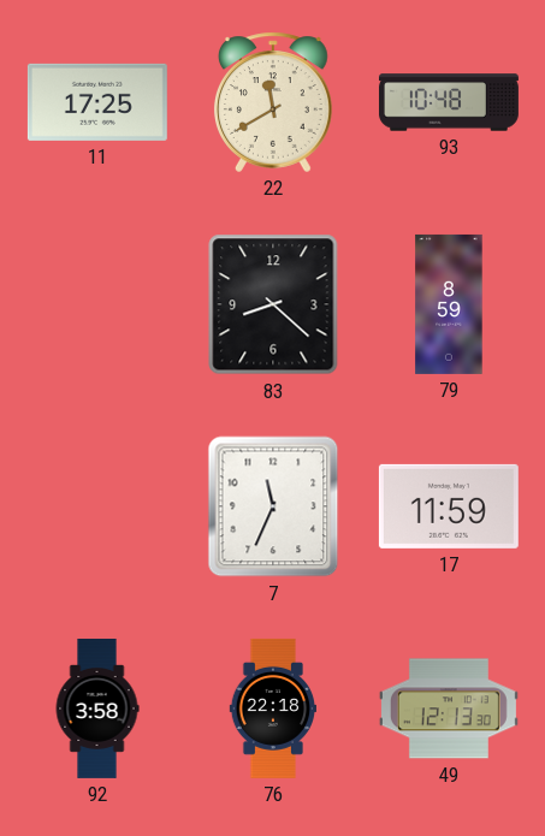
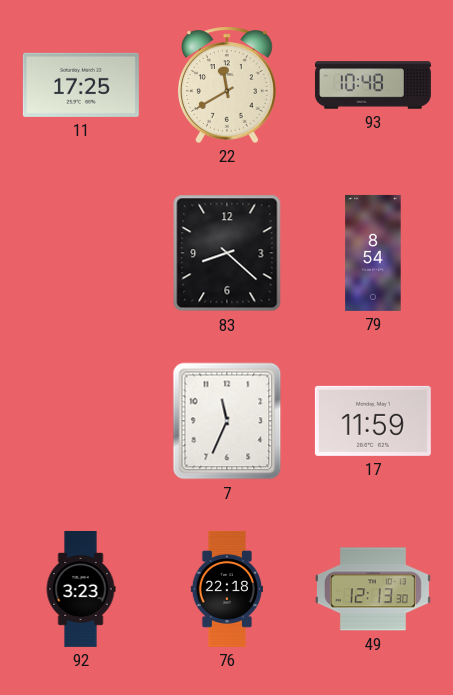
79: 8:59 -> 8:54
92: 3:58 -> 3:23
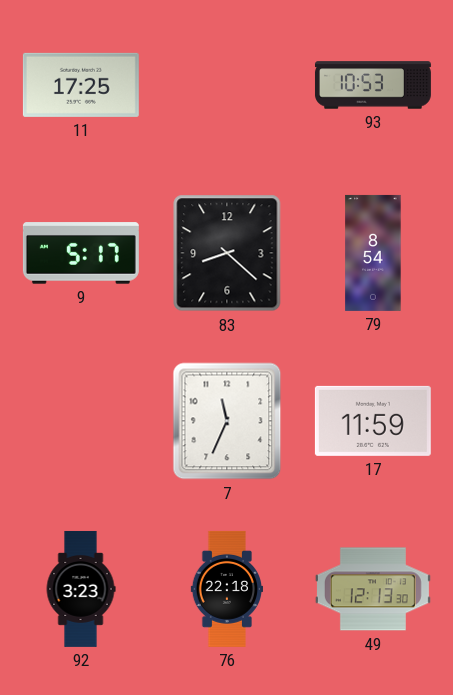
22: 11:40 -> none
93: 10:48 -> 10:53
9: none -> 5:17
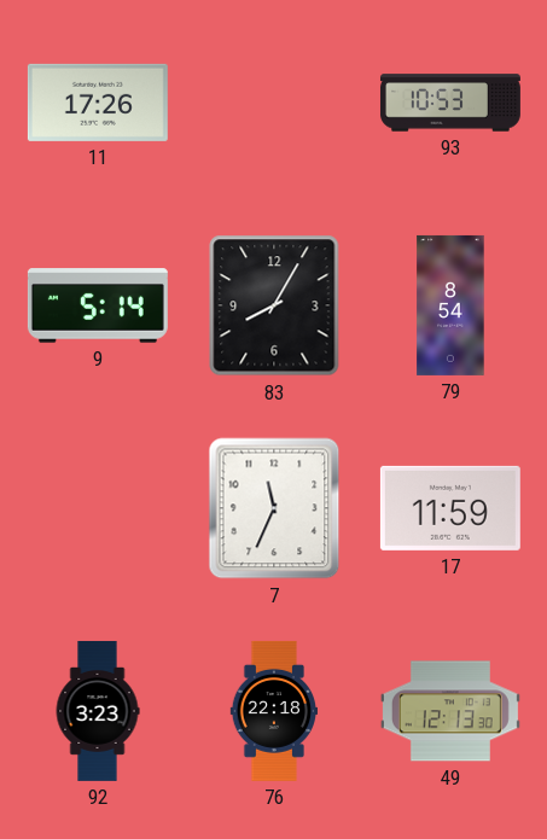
11: 17:25 -> 17:26
9: 5:17 -> 5:14
83: 8:22 -> 8:05
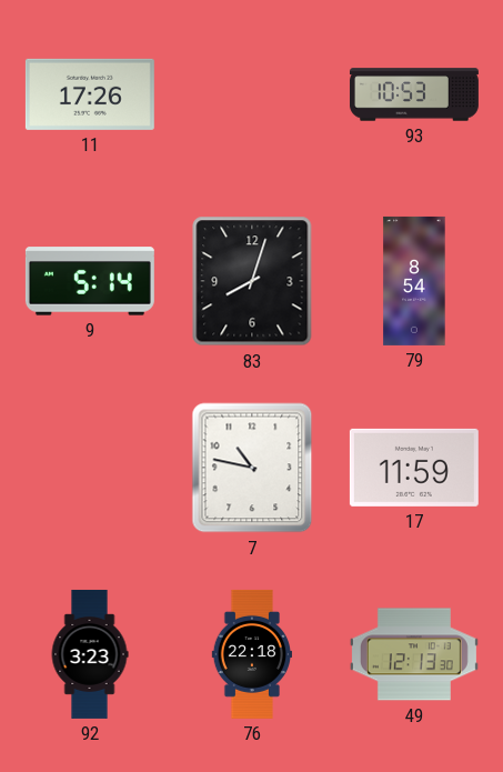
83: 8:05 -> 8:03
7: 11:34 -> 10:47
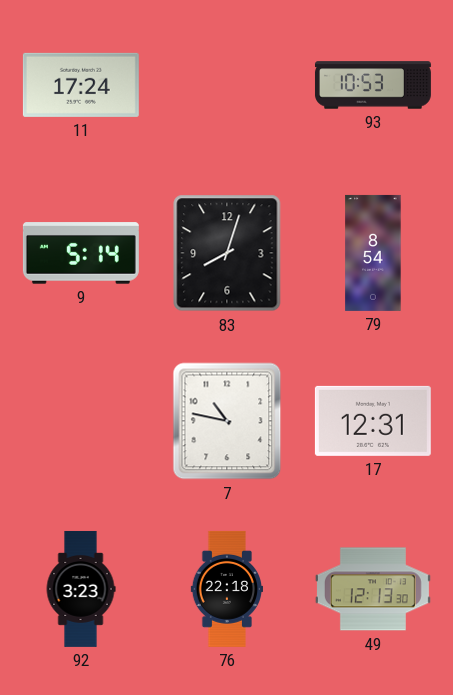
11: 17:26 -> 17:24
17: 11:59 -> 12:31
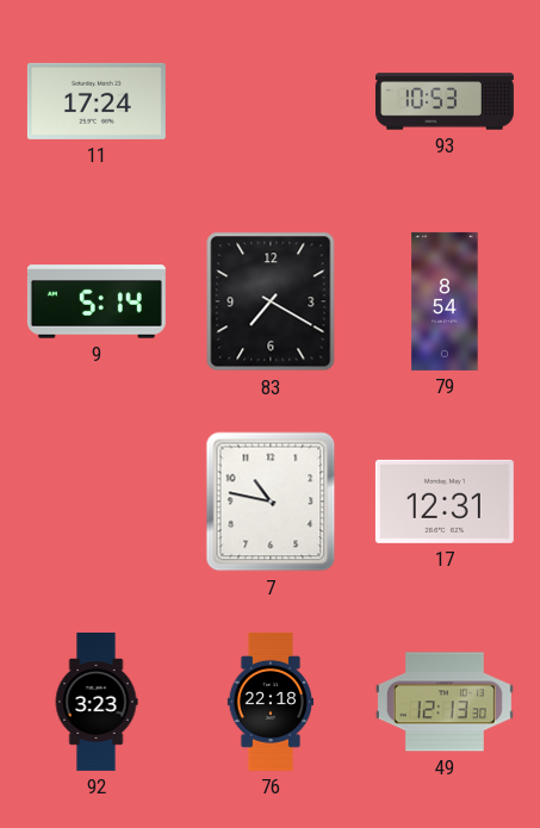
83: 8:03 -> 7:20
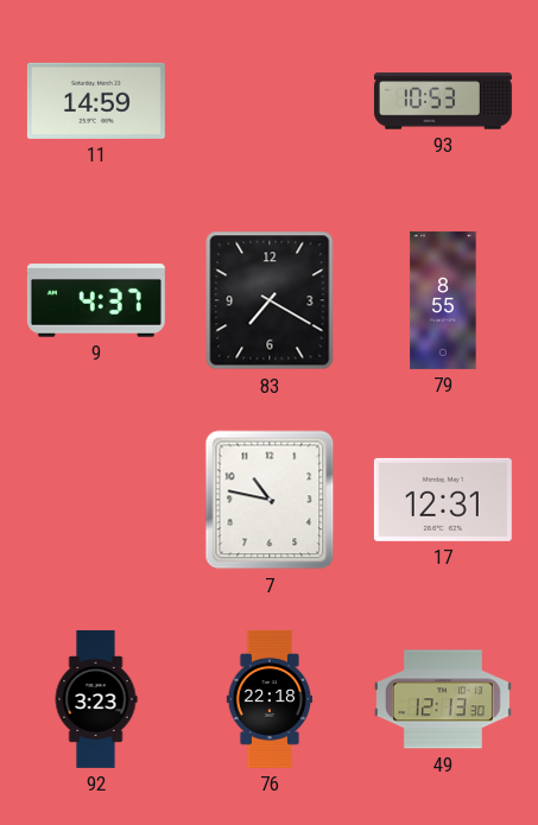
11: 17:24 -> 14:59
9: 5:14 -> 4:37
79: 8:54 -> 8:55
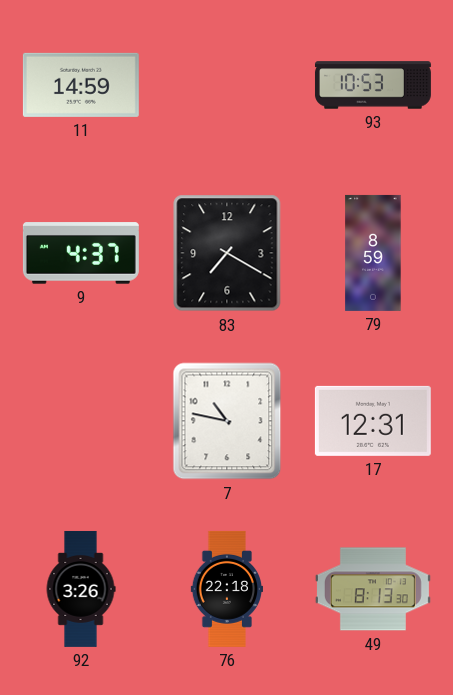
79: 8:55 -> 8:59
92: 3:23 -> 3:26
49: 12:13 -> 8:13
